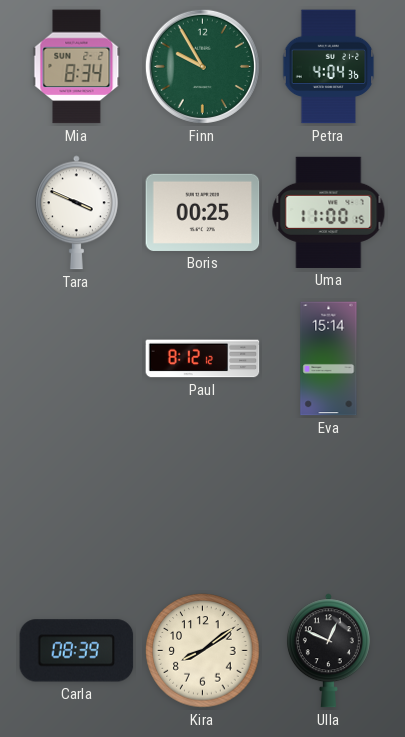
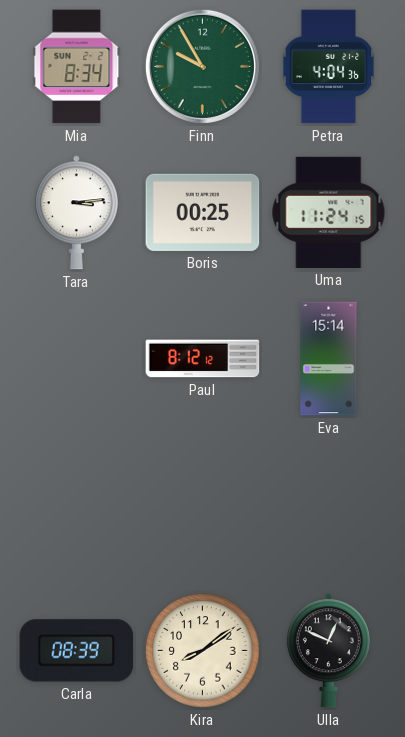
Tara: 3:49 -> 3:14
Uma: 11:00 -> 11:24
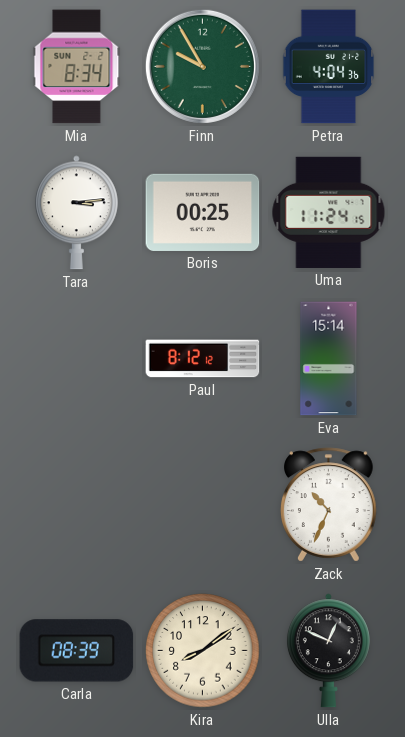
Zack: none -> 10:34
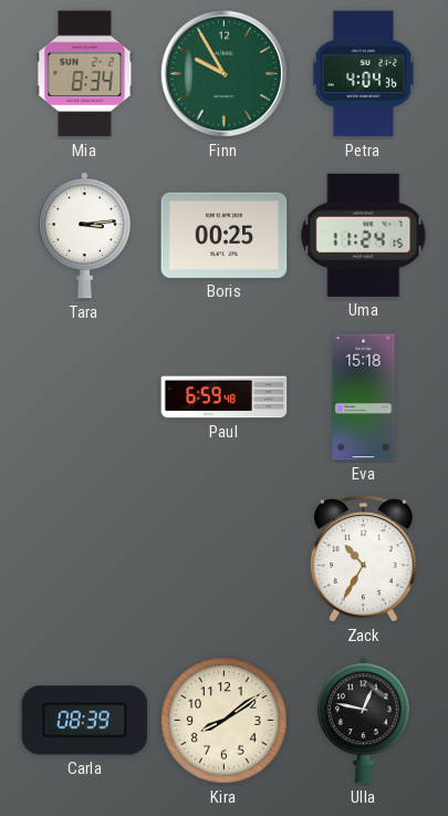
Paul: 8:12 -> 6:59
Eva: 15:14 -> 15:18
Zack: 10:34 -> 10:35
Ulla: 12:49 -> 12:47
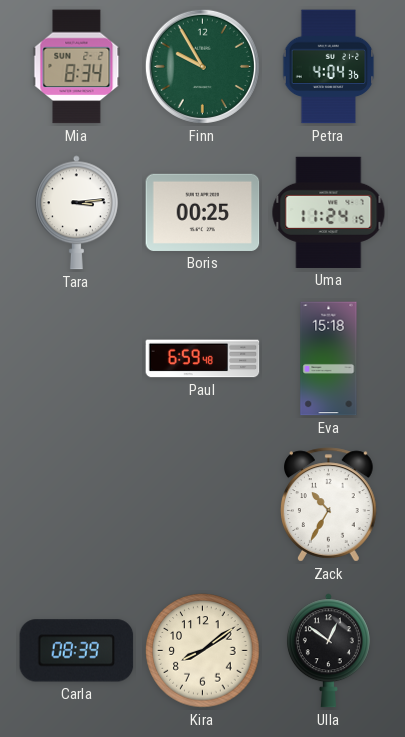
Ulla: 12:47 -> 12:51
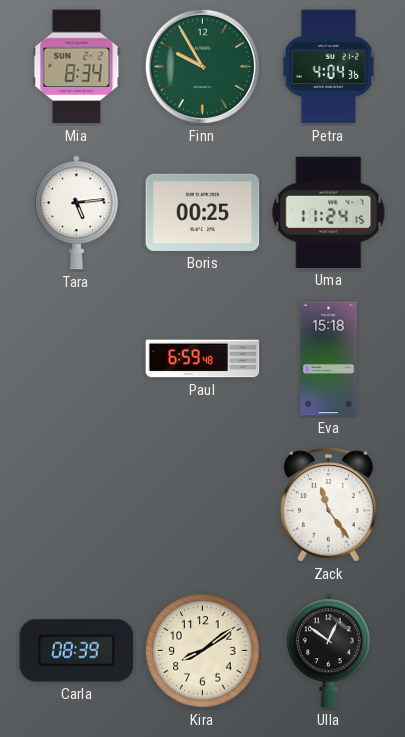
Tara: 3:14 -> 5:14
Zack: 10:35 -> 11:24
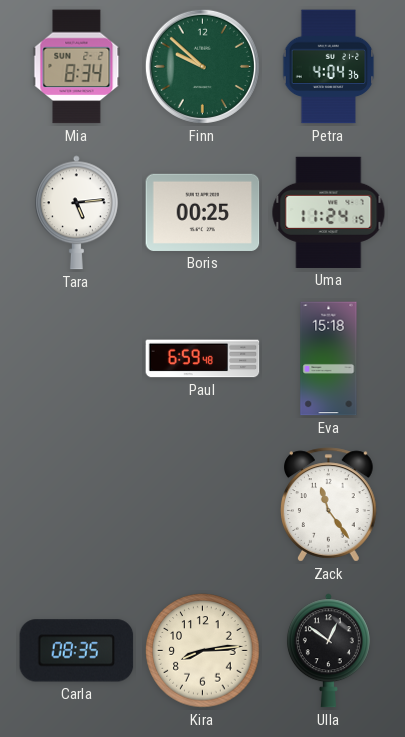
Finn: 9:55 -> 9:52
Carla: 08:39 -> 08:35
Kira: 8:09 -> 8:14
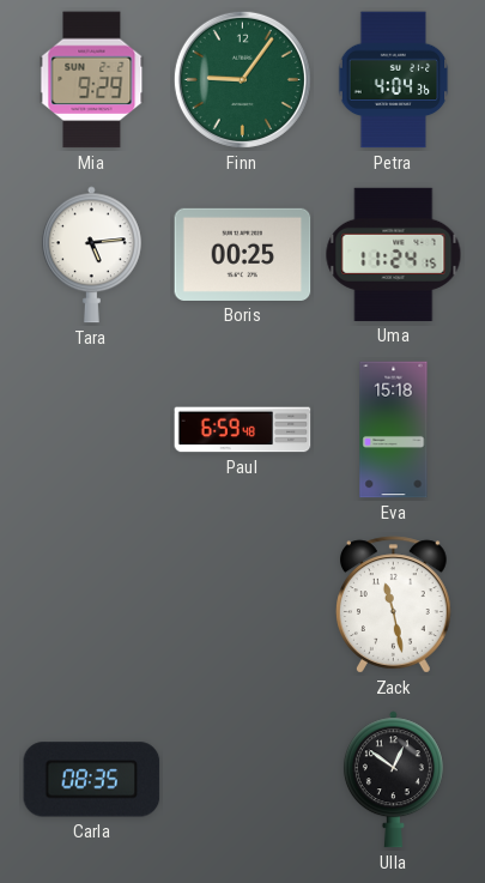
Mia: 8:34 -> 9:29
Finn: 9:52 -> 9:06
Zack: 11:24 -> 11:28
Kira: 8:14 -> none
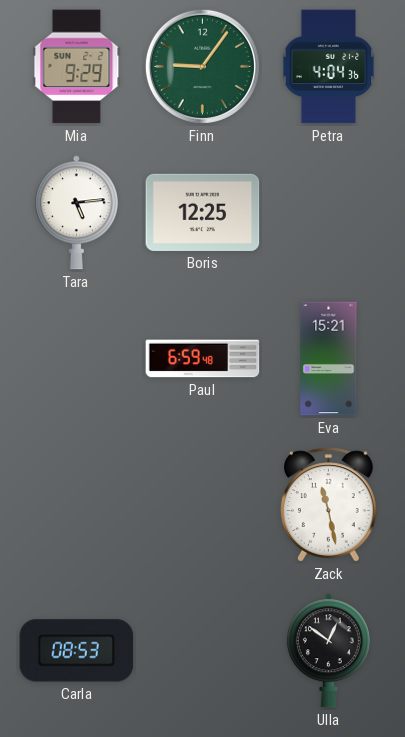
Boris: 00:25 -> 12:25
Uma: 11:24 -> none
Eva: 15:18 -> 15:21
Carla: 08:35 -> 08:53
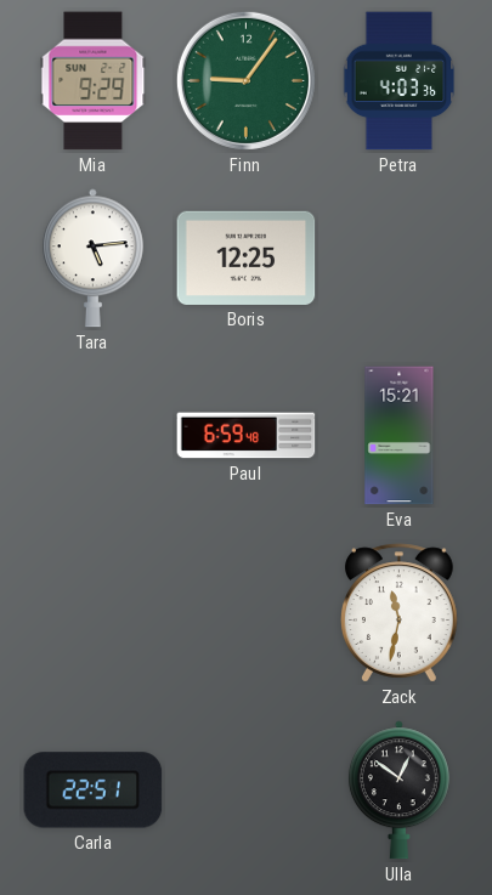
Petra: 4:04 -> 4:03
Zack: 11:28 -> 11:32
Carla: 08:53 -> 22:51
